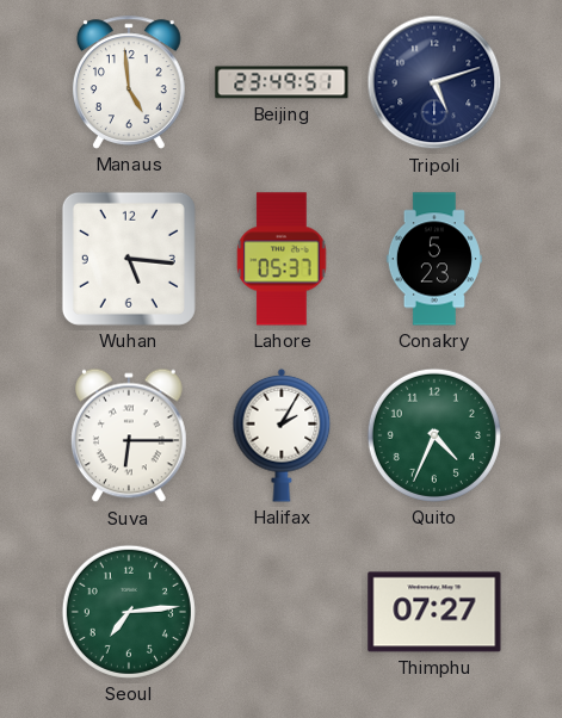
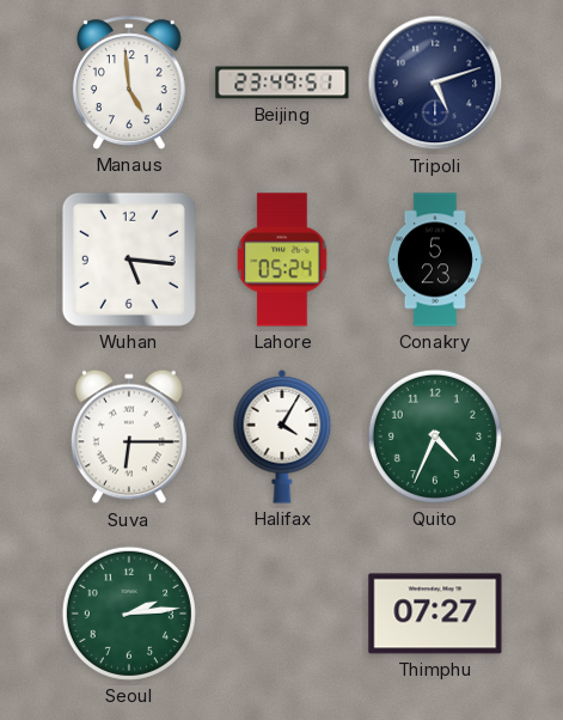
Lahore: 05:37 -> 05:24
Halifax: 2:05 -> 4:05
Seoul: 7:14 -> 2:14
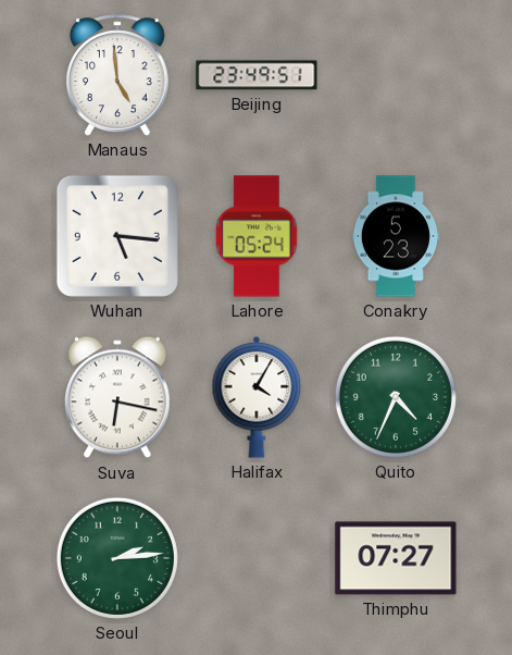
Tripoli: 5:12 -> none
Suva: 6:15 -> 6:17
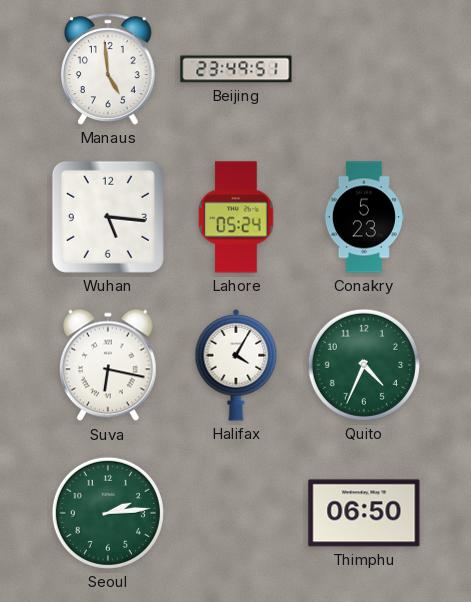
Thimphu: 07:27 -> 06:50
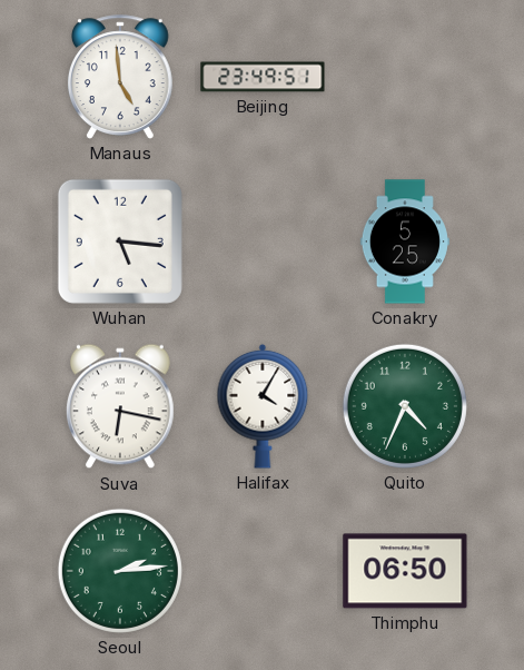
Lahore: 05:24 -> none
Conakry: 5:23 -> 5:25
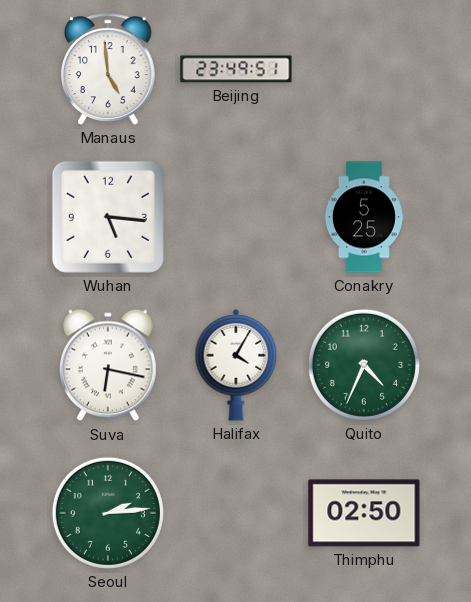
Thimphu: 06:50 -> 02:50
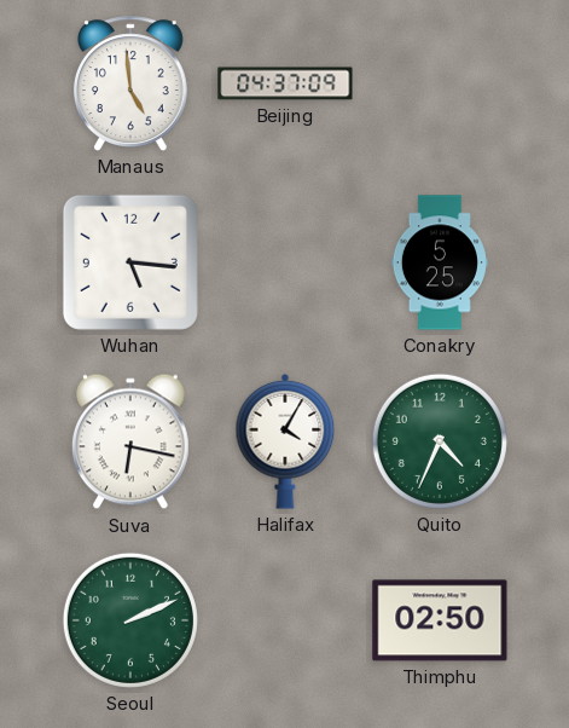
Beijing: 23:49 -> 04:37
Seoul: 2:14 -> 2:11
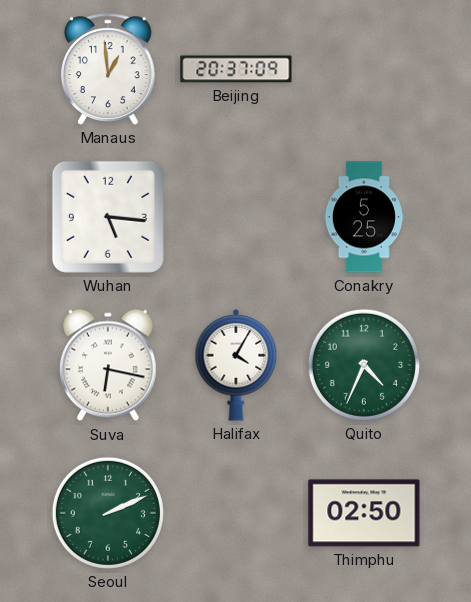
Manaus: 4:59 -> 12:59
Beijing: 04:37 -> 20:37
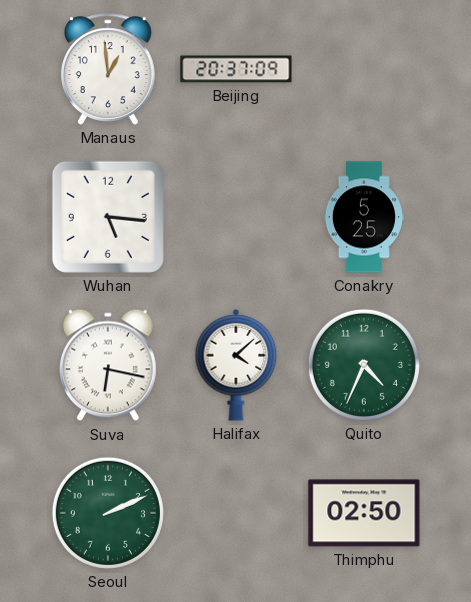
Halifax: 4:05 -> 4:08
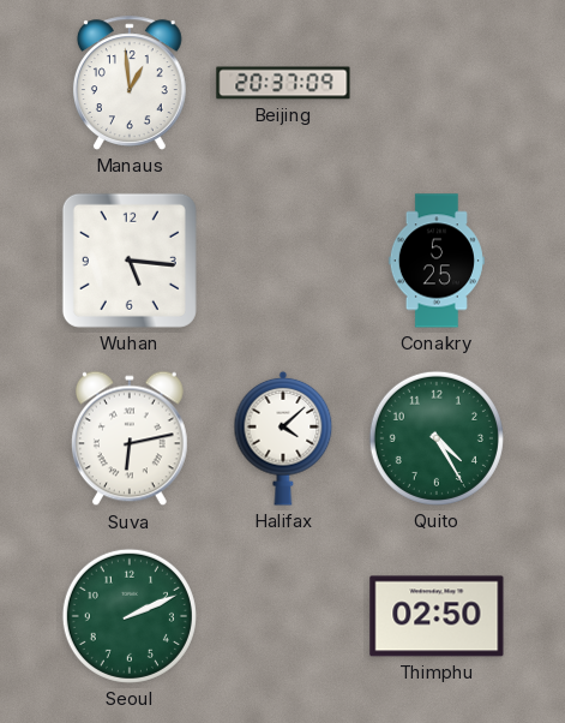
Suva: 6:17 -> 6:13
Quito: 4:34 -> 4:25
